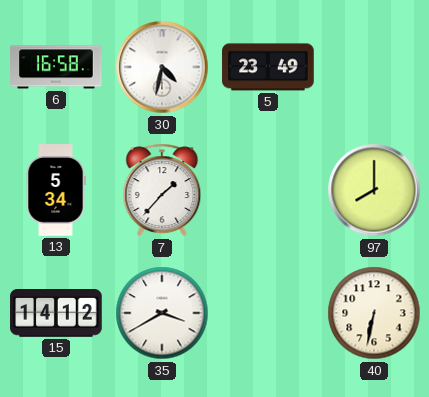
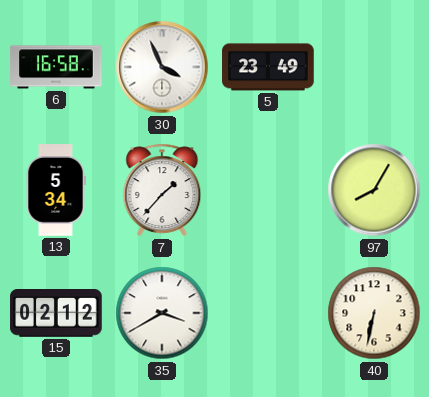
30: 4:32 -> 3:56
97: 8:00 -> 8:05
15: 14:12 -> 02:12
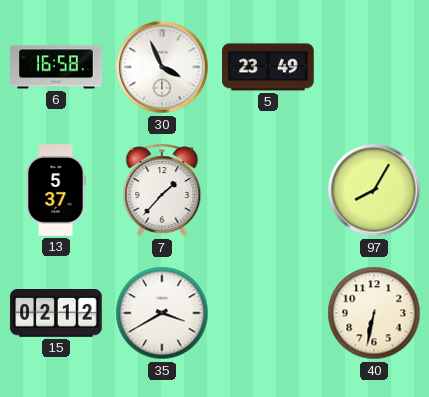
13: 5:34 -> 5:37
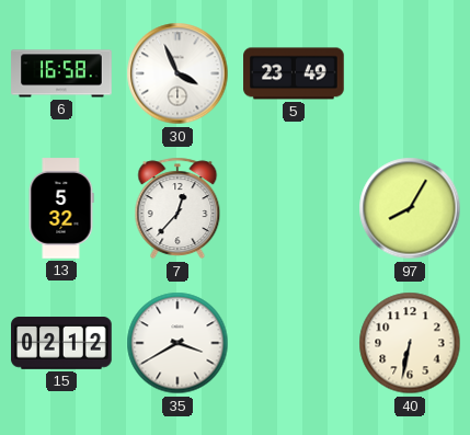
13: 5:37 -> 5:32
7: 1:37 -> 12:37
